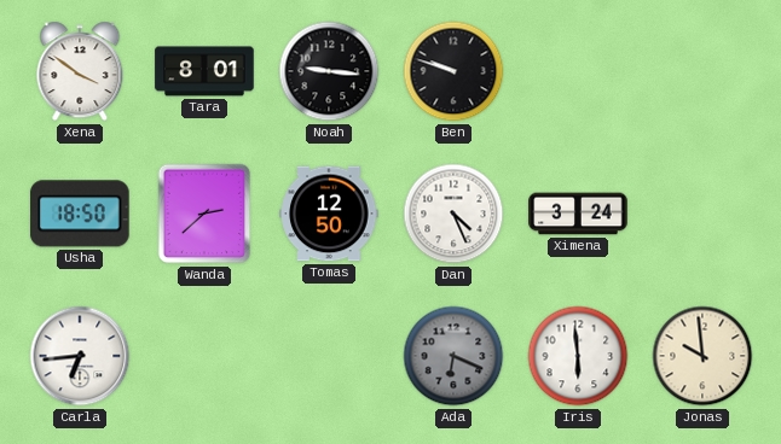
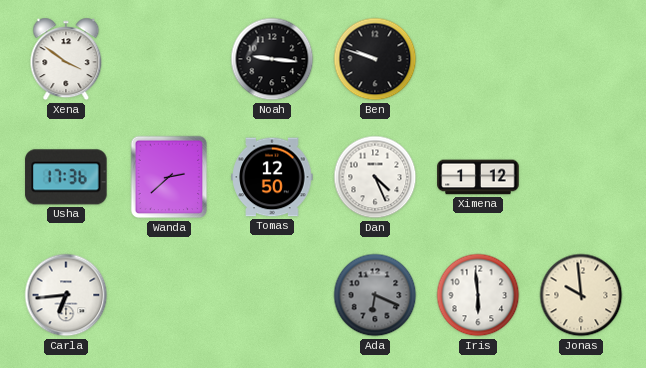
Tara: 8:01 -> none
Usha: 18:50 -> 17:36
Ximena: 3:24 -> 1:12
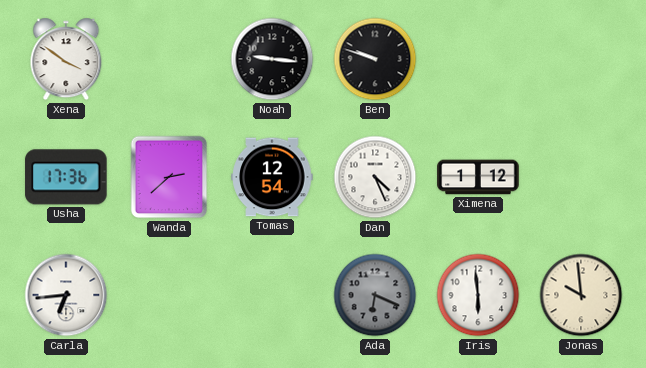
Tomas: 12:50 -> 12:54
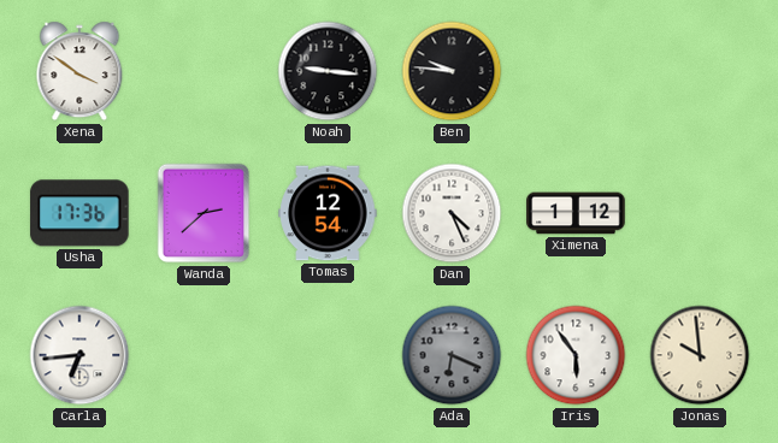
Ben: 9:48 -> 9:46
Iris: 5:59 -> 5:54
